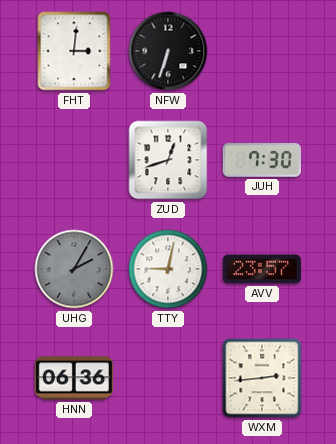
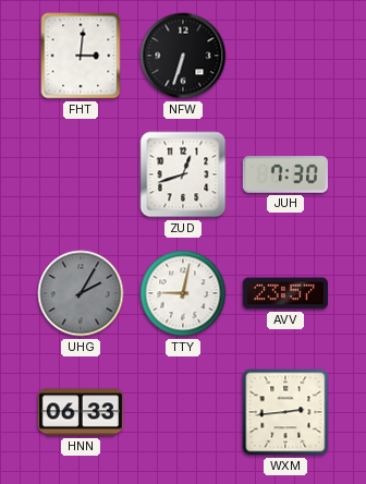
HNN: 06:36 -> 06:33
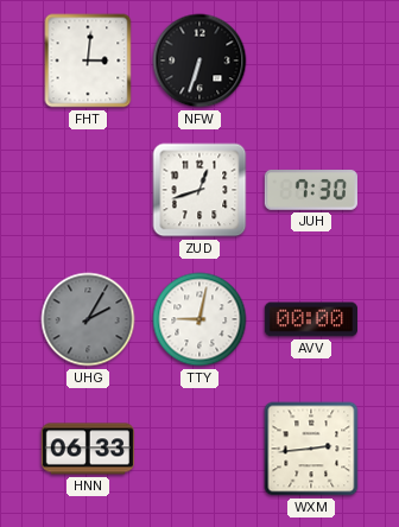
AVV: 23:57 -> 00:00
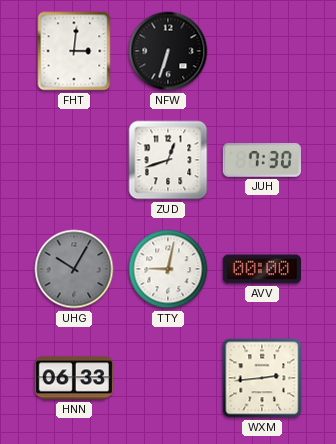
UHG: 2:05 -> 10:05
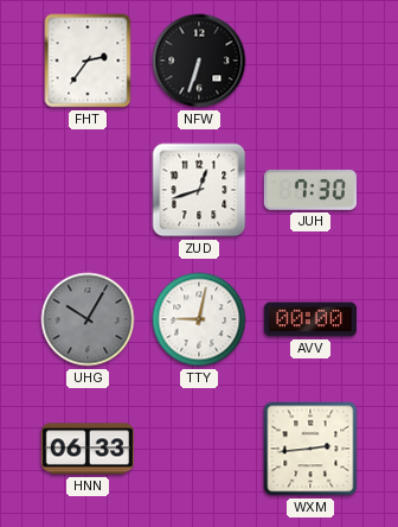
FHT: 3:01 -> 2:36
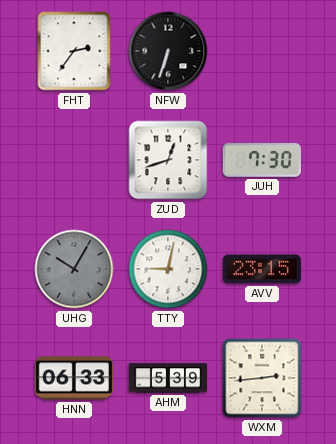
AVV: 00:00 -> 23:15
AHM: none -> 5:39
